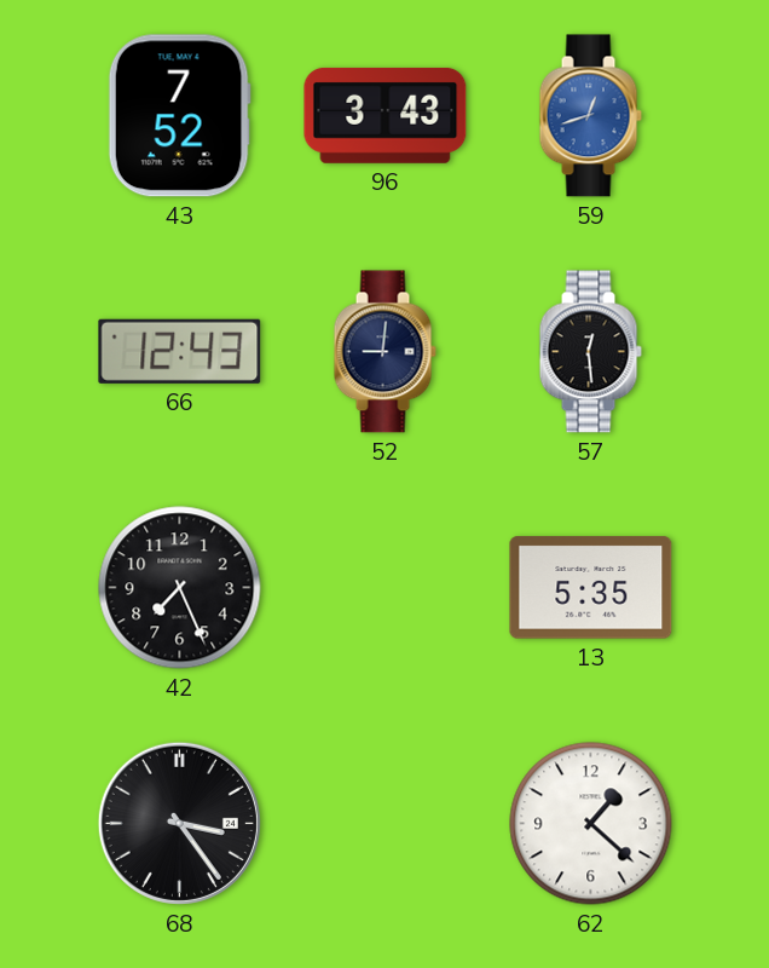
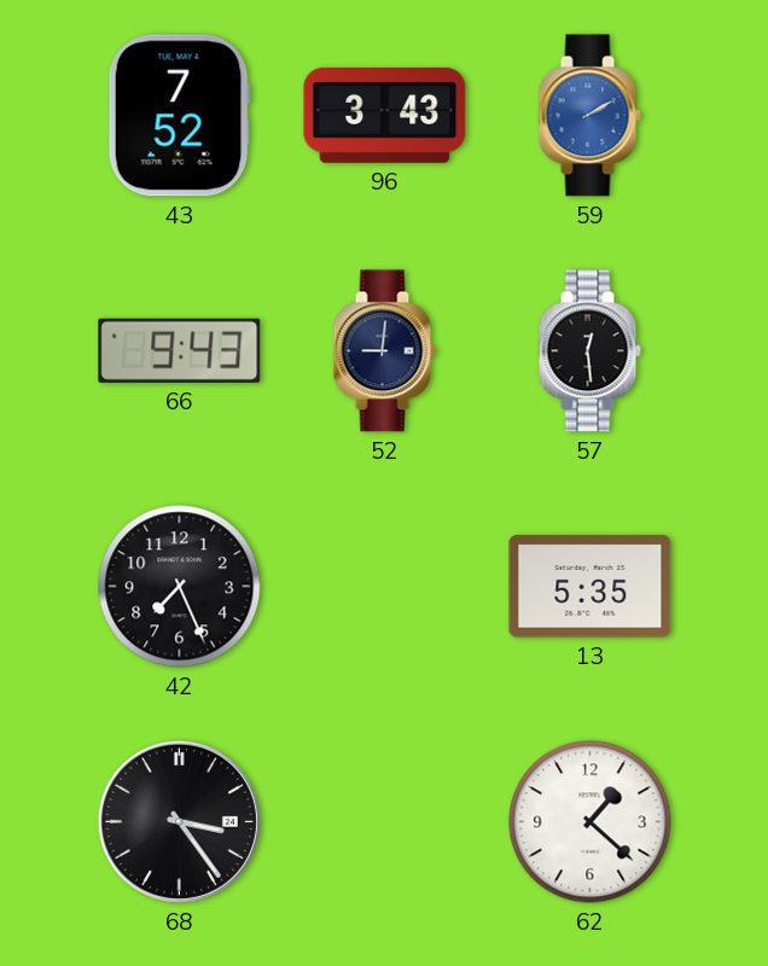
59: 12:42 -> 2:10
66: 12:43 -> 9:43
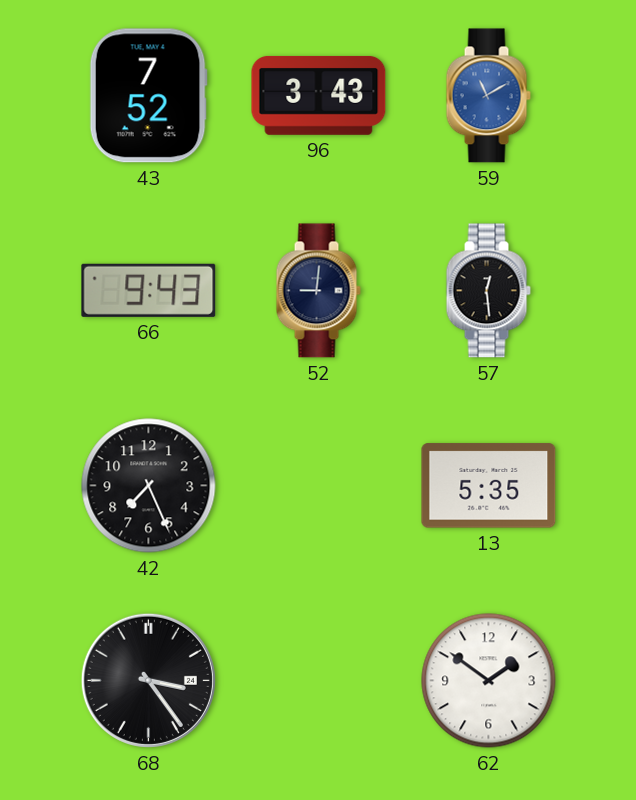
59: 2:10 -> 11:10
62: 1:22 -> 1:51
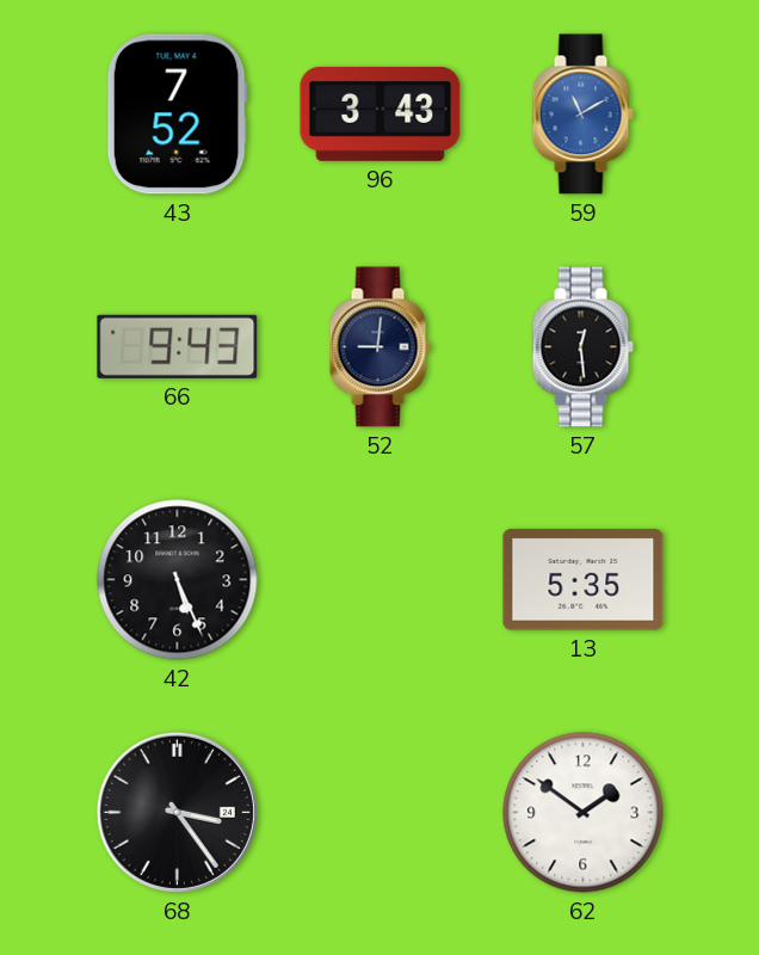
42: 7:26 -> 5:26
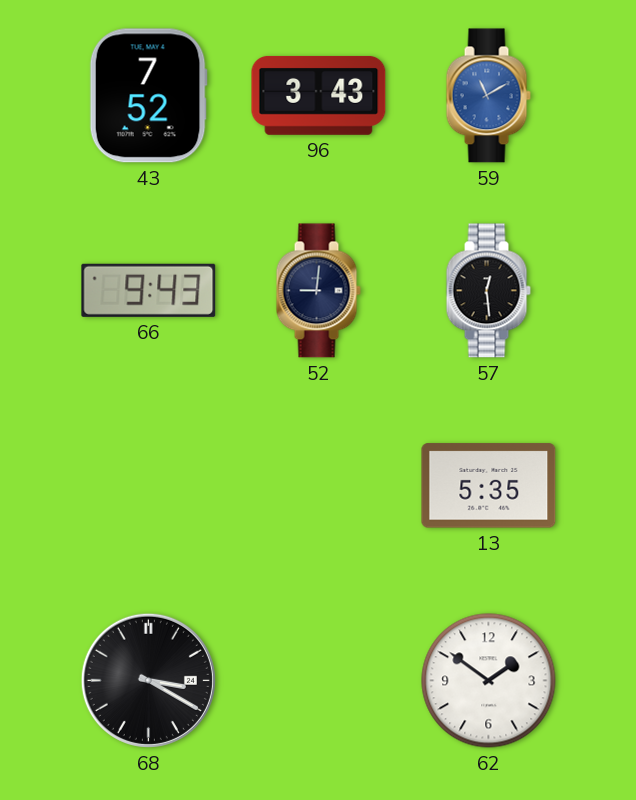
42: 5:26 -> none
68: 3:24 -> 3:20
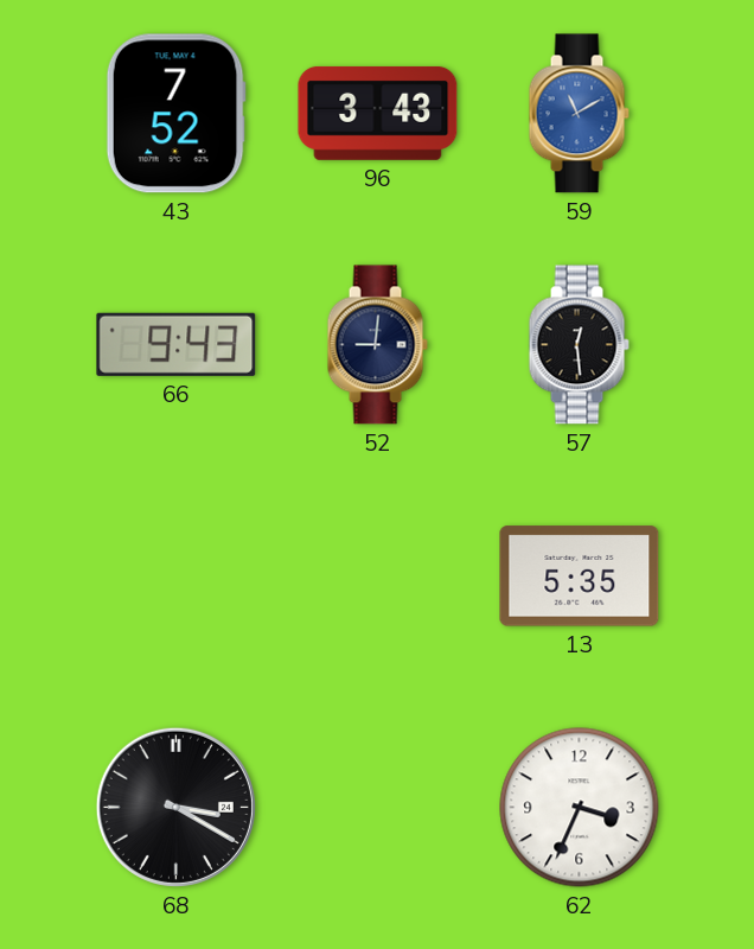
62: 1:51 -> 3:34
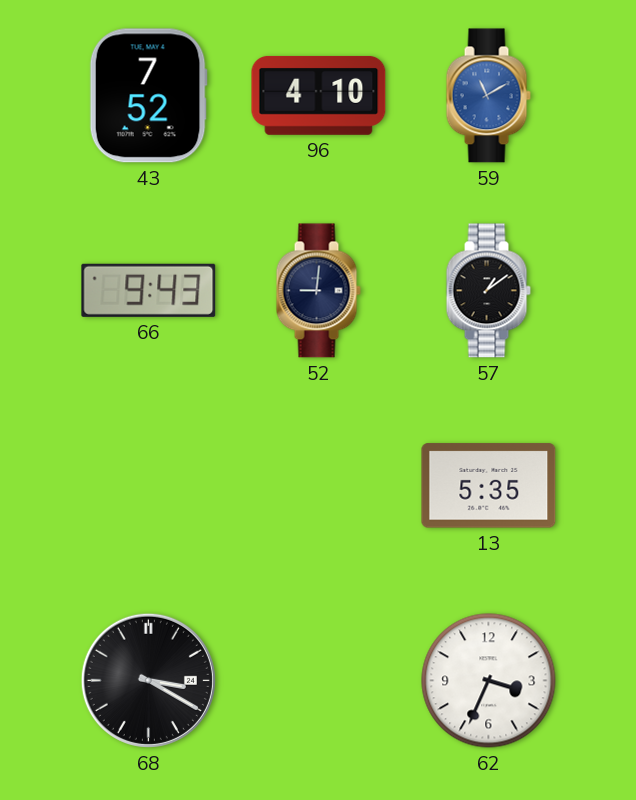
96: 3:43 -> 4:10
57: 12:29 -> 1:09
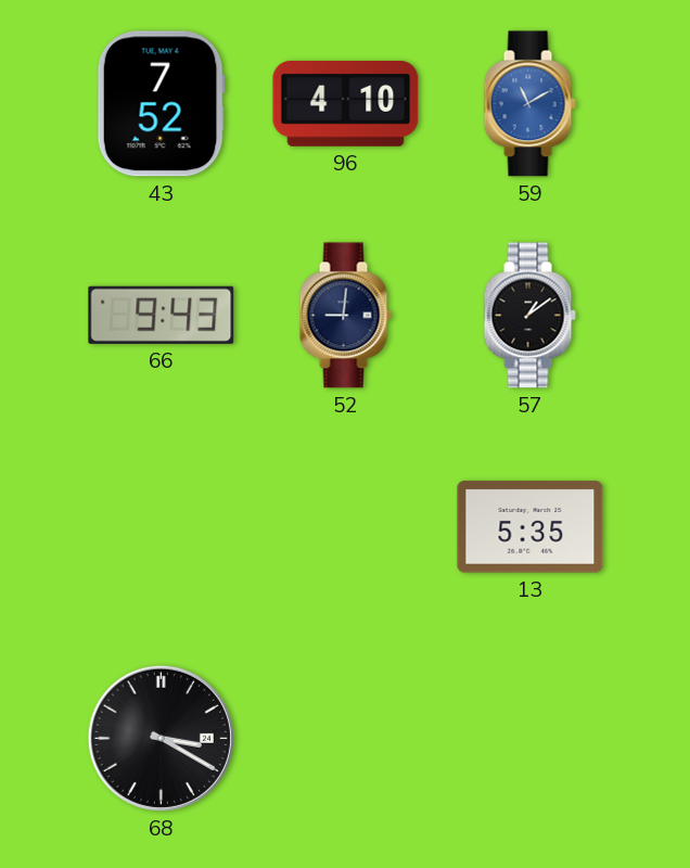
62: 3:34 -> none
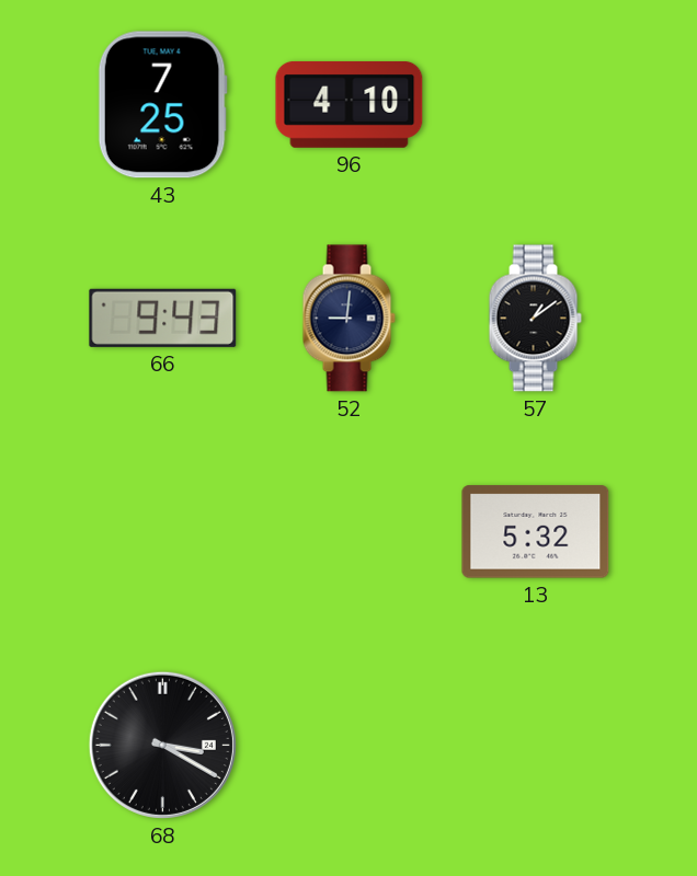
43: 7:52 -> 7:25
59: 11:10 -> none
13: 5:35 -> 5:32
